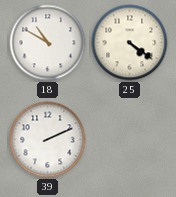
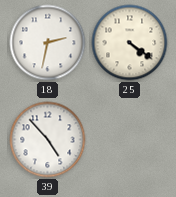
18: 10:50 -> 2:32
39: 2:11 -> 4:53
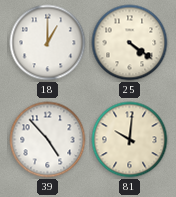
18: 2:32 -> 1:00
81: none -> 10:01
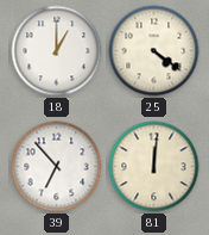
39: 4:53 -> 6:53
81: 10:01 -> 12:01
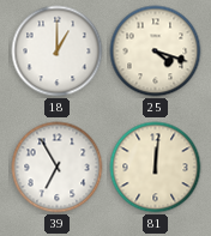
25: 4:21 -> 4:18
39: 6:53 -> 6:55
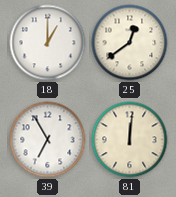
25: 4:18 -> 12:39
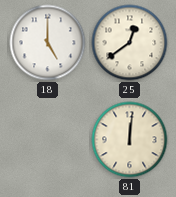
18: 1:00 -> 5:00
39: 6:55 -> none
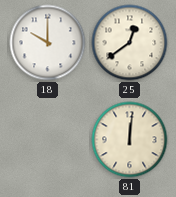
18: 5:00 -> 10:00
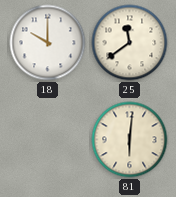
25: 12:39 -> 11:39
81: 12:01 -> 6:01
